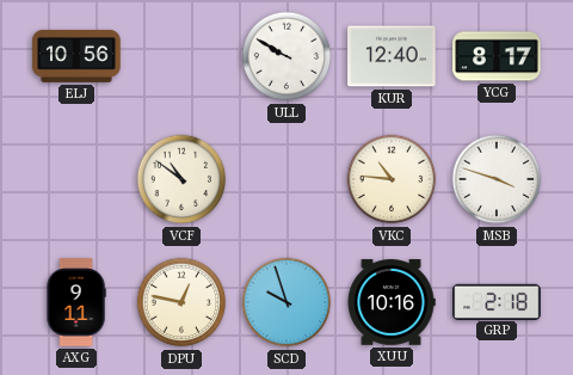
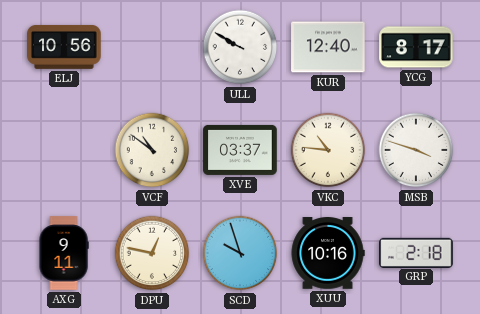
XVE: none -> 03:37
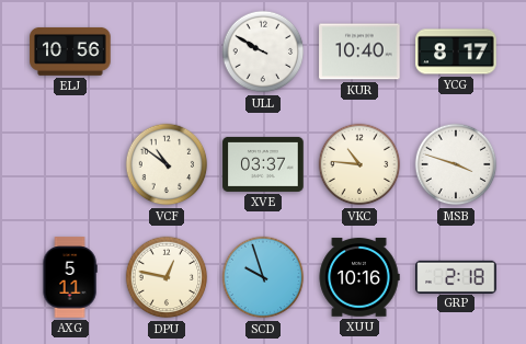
KUR: 12:40 -> 10:40
AXG: 9:11 -> 5:11
